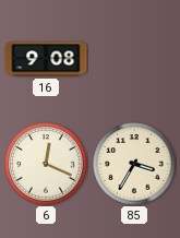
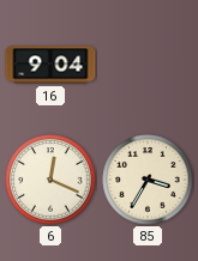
16: 9:08 -> 9:04
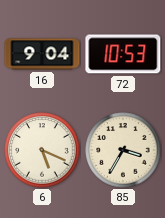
72: none -> 10:53
6: 12:19 -> 5:19
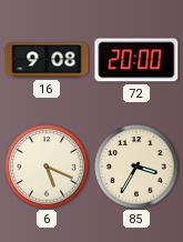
16: 9:04 -> 9:08
72: 10:53 -> 20:00
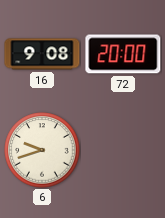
6: 5:19 -> 9:42
85: 3:35 -> none
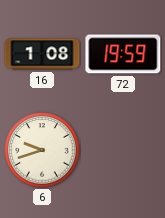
16: 9:08 -> 1:08
72: 20:00 -> 19:59
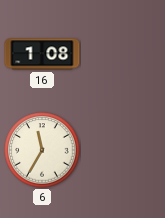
72: 19:59 -> none
6: 9:42 -> 11:35
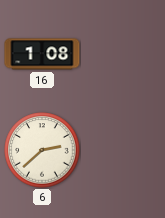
6: 11:35 -> 2:38
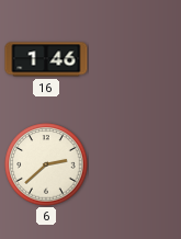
16: 1:08 -> 1:46
